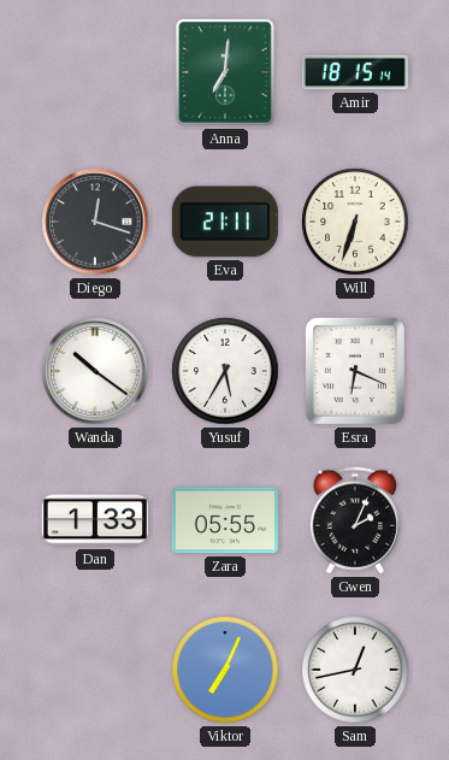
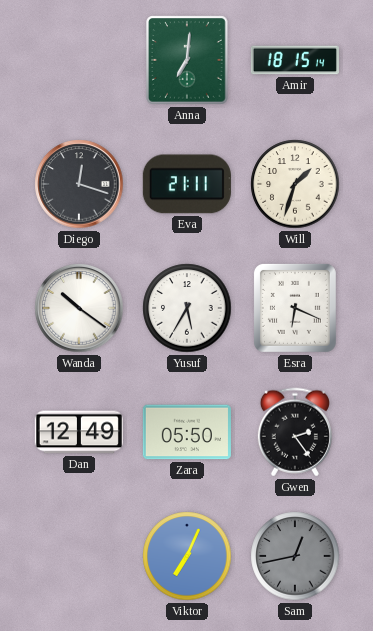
Will: 6:33 -> 1:33
Dan: 1:33 -> 12:49
Zara: 05:55 -> 05:50
Gwen: 2:04 -> 2:24
Sam dial: white -> grey
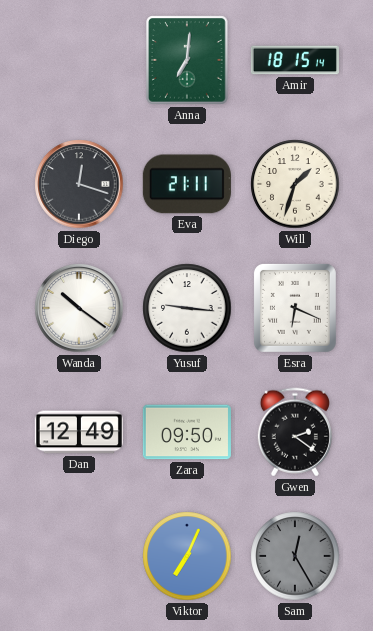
Yusuf: 5:35 -> 9:16
Zara: 05:50 -> 09:50
Gwen: 2:24 -> 2:21
Sam: 12:43 -> 12:25
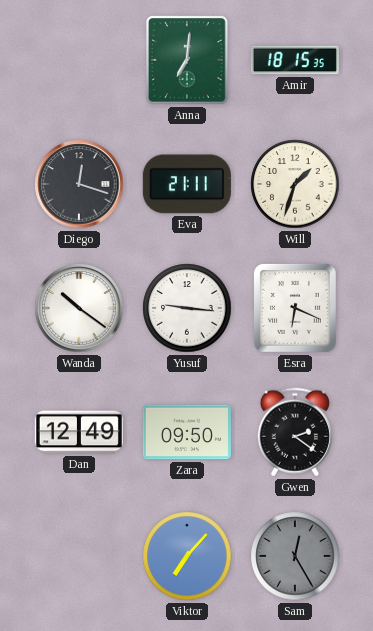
Amir: 18:15:14 -> 18:15:35
Viktor: 7:04 -> 7:07
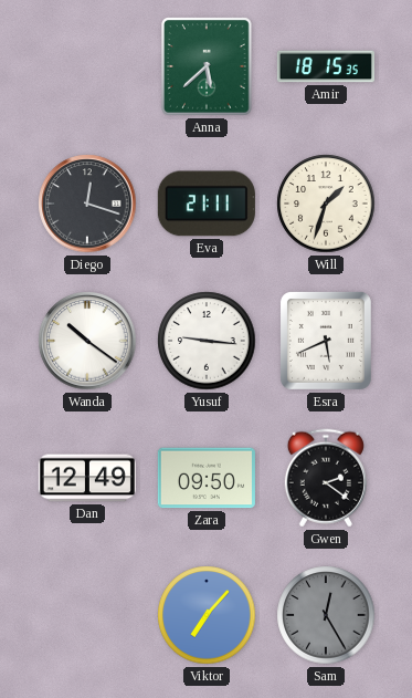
Anna: 7:01 -> 5:38
Esra: 6:19 -> 5:41
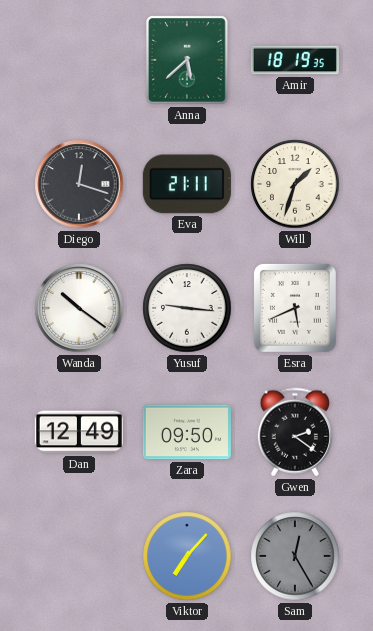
Amir: 18:15 -> 18:19
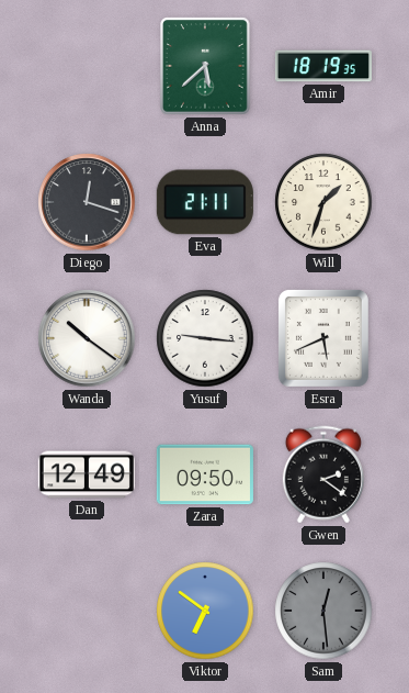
Viktor: 7:07 -> 6:51
Sam: 12:25 -> 12:29
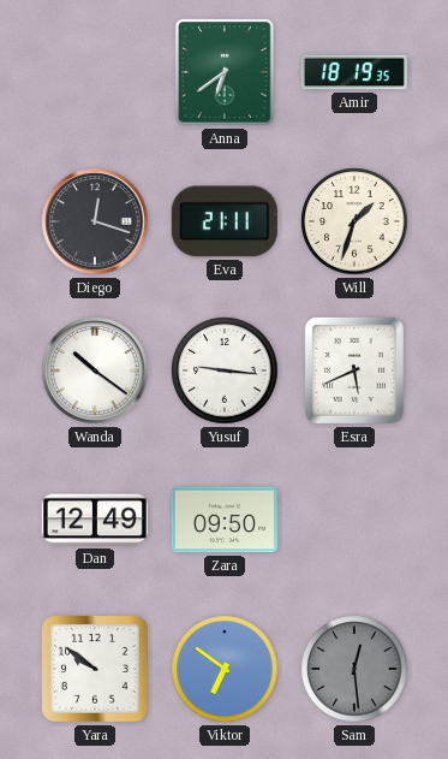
Anna: 5:38 -> 6:39
Gwen: 2:21 -> none
Yara: none -> 9:51
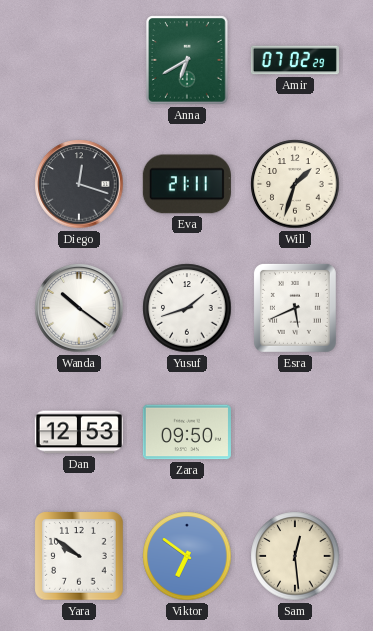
Anna: 6:39 -> 6:40
Amir: 18:19 -> 07:02
Yusuf: 9:16 -> 1:42
Dan: 12:49 -> 12:53
Sam dial: grey -> cream
